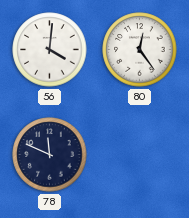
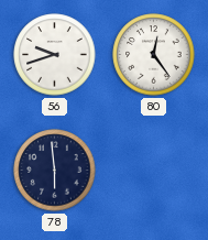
56: 4:01 -> 9:42
78: 11:49 -> 5:59
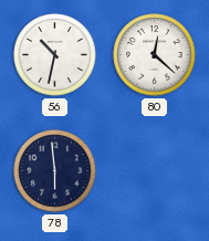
56: 9:42 -> 10:32
80: 12:24 -> 12:22
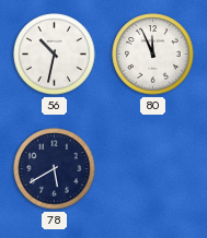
80: 12:22 -> 11:56
78: 5:59 -> 5:40
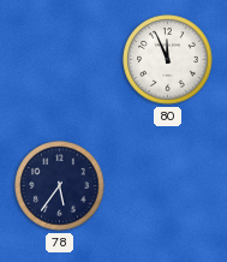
56: 10:32 -> none
78: 5:40 -> 5:36
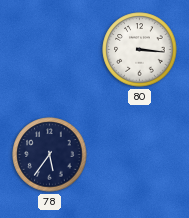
80: 11:56 -> 3:16
